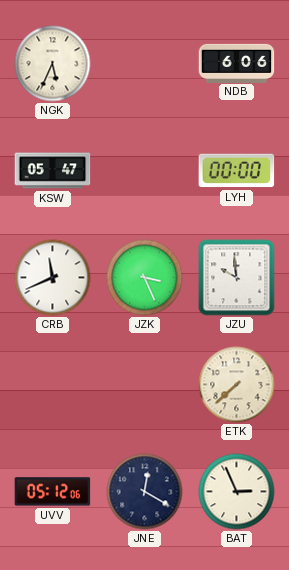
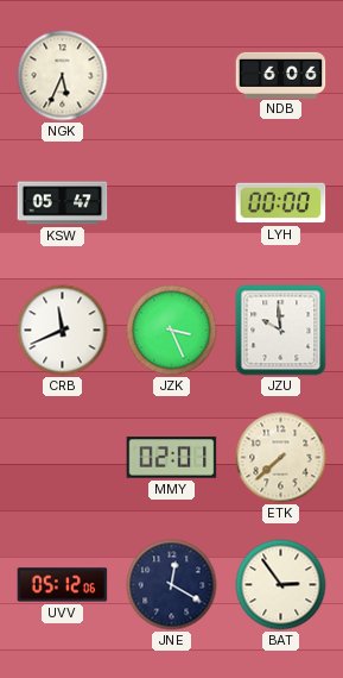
MMY: none -> 02:01
BAT: 2:56 -> 2:54
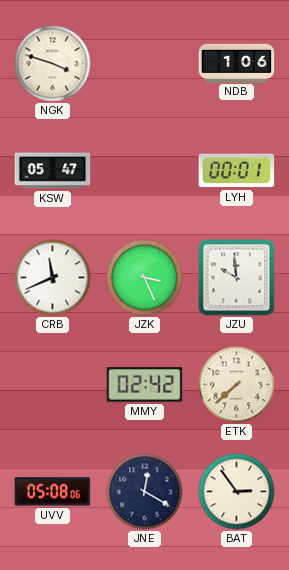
NGK: 5:34 -> 3:48
NDB: 6:06 -> 1:06
LYH: 00:00 -> 00:01
MMY: 02:01 -> 02:42
UVV: 05:12 -> 05:08
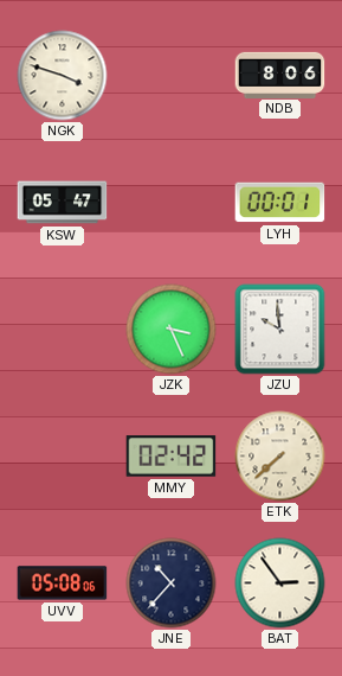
NDB: 1:06 -> 8:06
CRB: 11:41 -> none
JNE: 12:20 -> 10:37
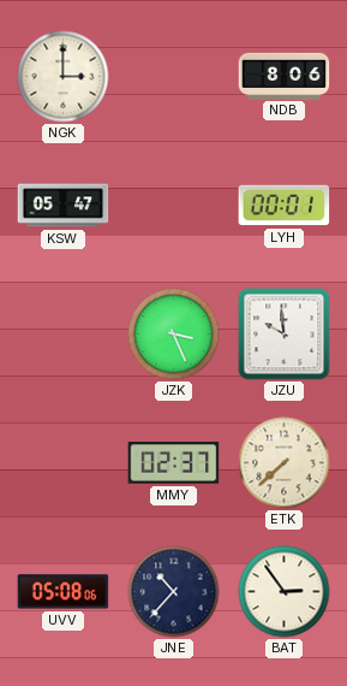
NGK: 3:48 -> 3:00
MMY: 02:42 -> 02:37
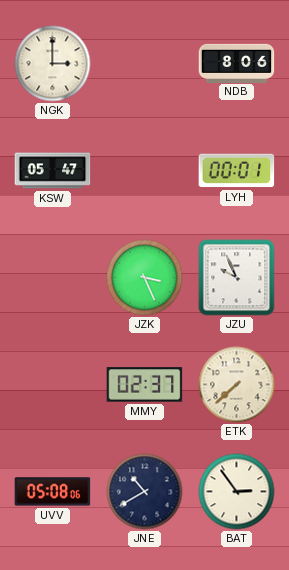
JZU: 9:59 -> 9:56
JNE: 10:37 -> 10:40
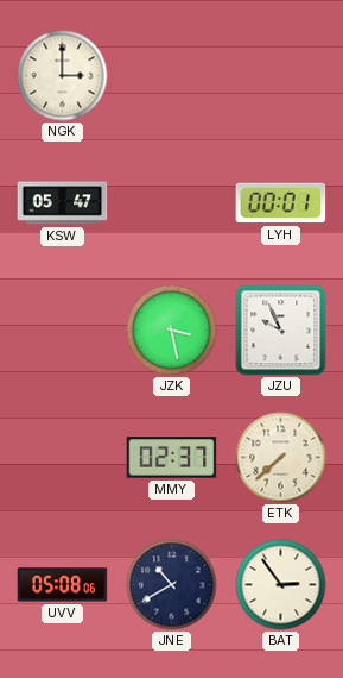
NDB: 8:06 -> none
JZK: 3:26 -> 3:28
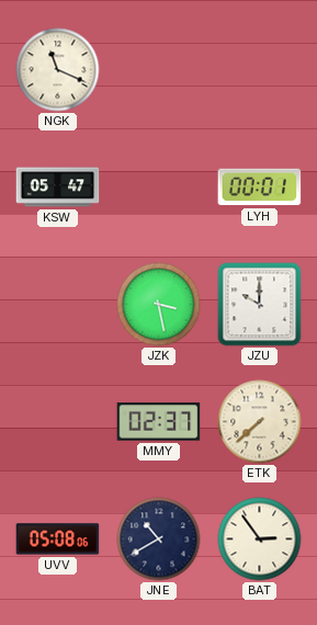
NGK: 3:00 -> 11:19
JZU: 9:56 -> 10:00
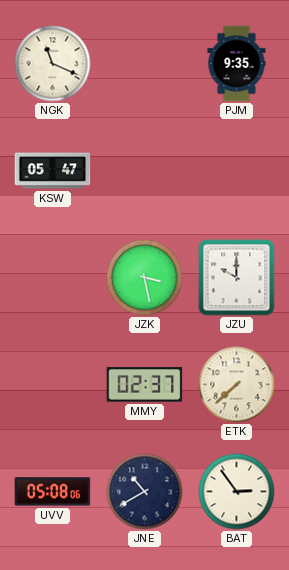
PJM: none -> 9:35
LYH: 00:01 -> none
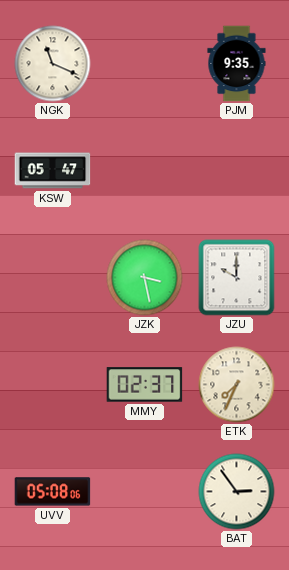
ETK: 7:38 -> 7:34
JNE: 10:40 -> none
